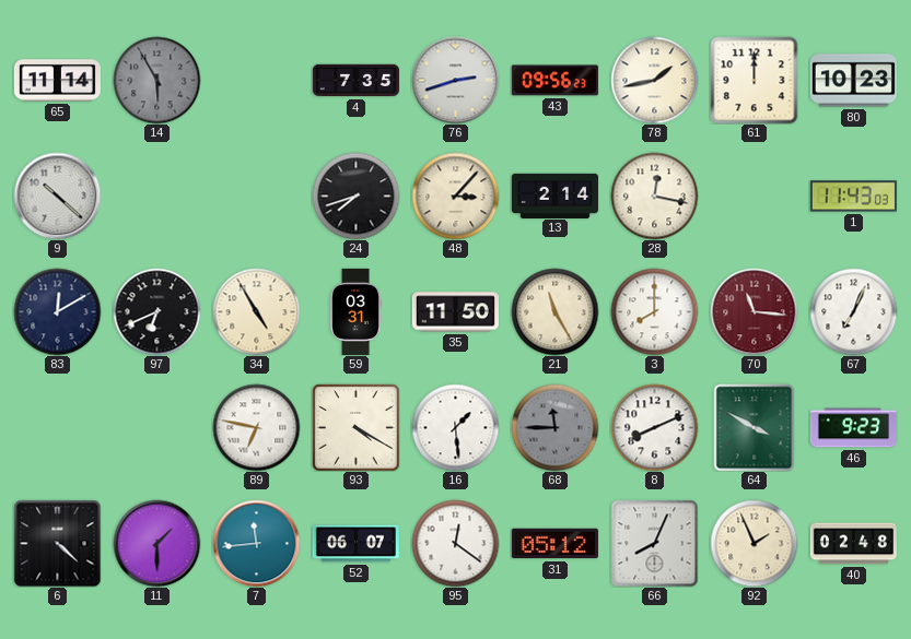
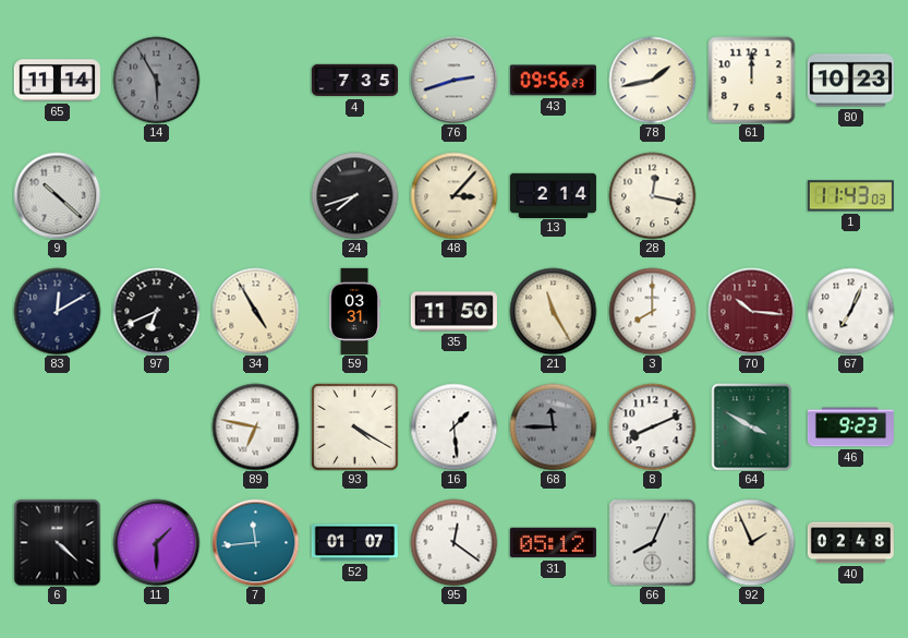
70: 11:16 -> 10:16
52: 06:07 -> 01:07
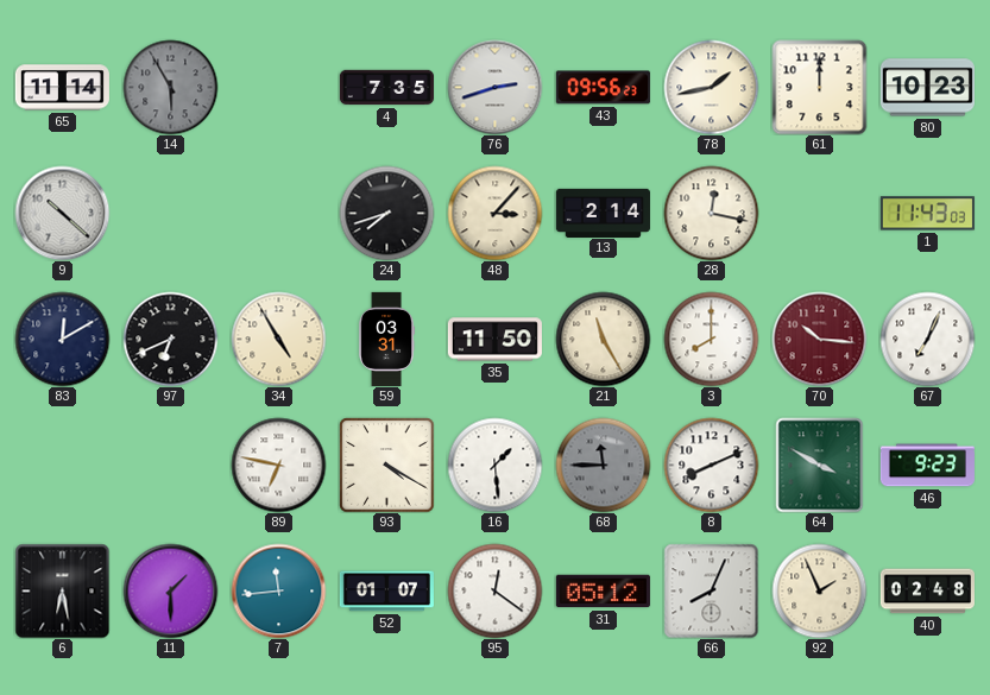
6: 4:22 -> 6:28
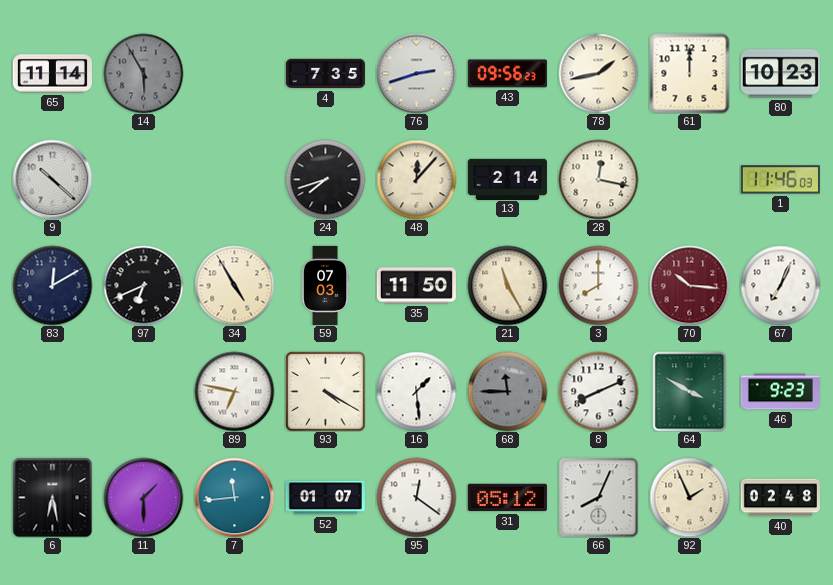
48: 3:07 -> 12:07
1: 11:43 -> 11:46
59: 03:31 -> 07:03
